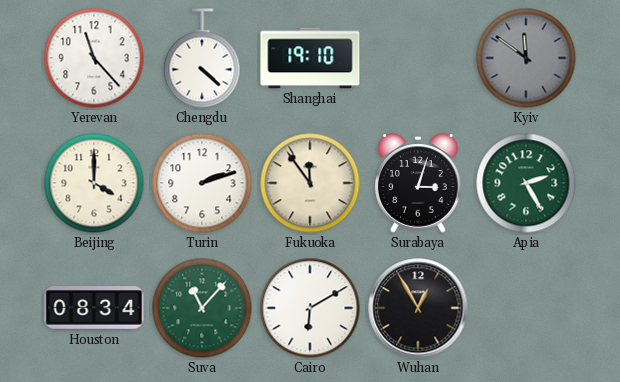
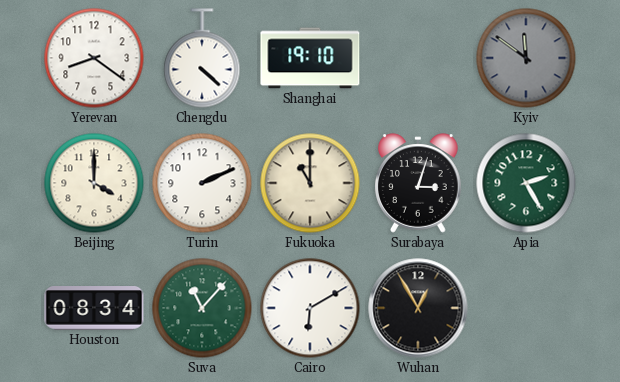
Yerevan: 11:23 -> 8:21
Turin: 2:12 -> 2:11
Fukuoka: 11:54 -> 11:00
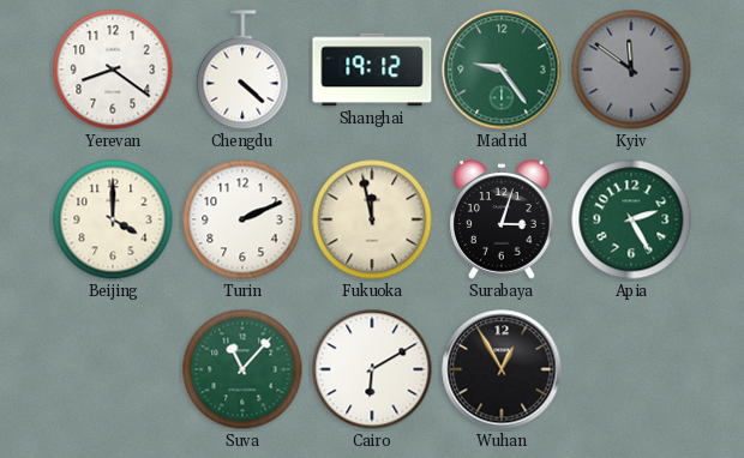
Shanghai: 19:10 -> 19:12
Madrid: none -> 9:24
Fukuoka: 11:00 -> 11:58
Houston: 08:34 -> none
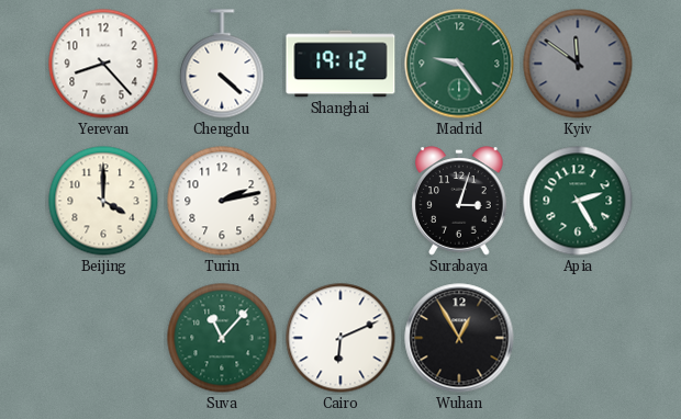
Yerevan: 8:21 -> 8:23
Turin: 2:11 -> 2:13
Fukuoka: 11:58 -> none
Cairo: 6:10 -> 6:11
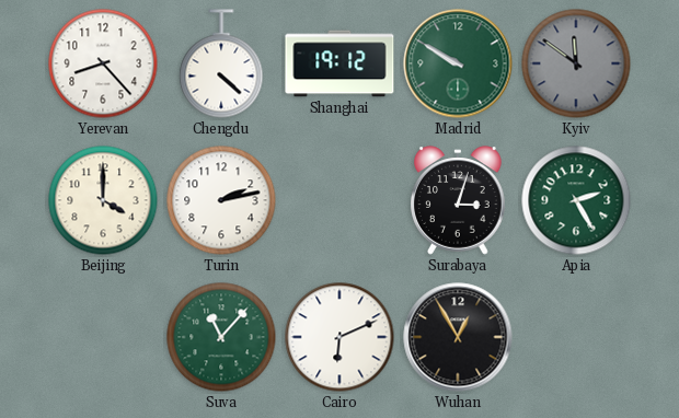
Madrid: 9:24 -> 9:50
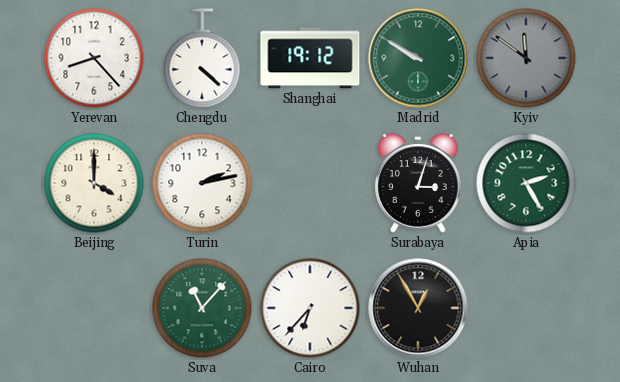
Cairo: 6:11 -> 6:37
